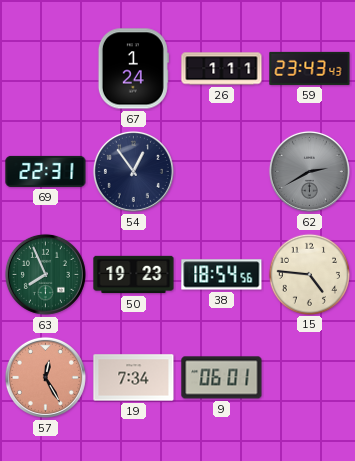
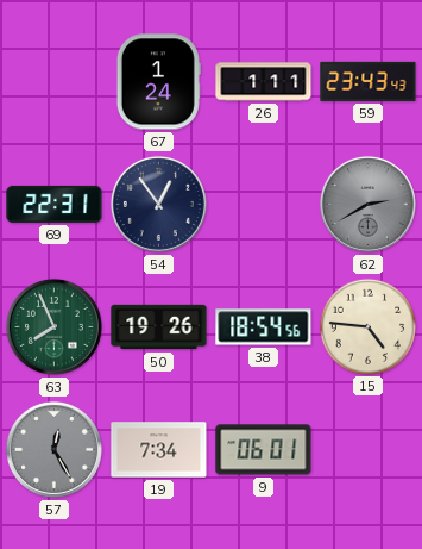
50: 19:23 -> 19:26
57 dial: salmon -> grey
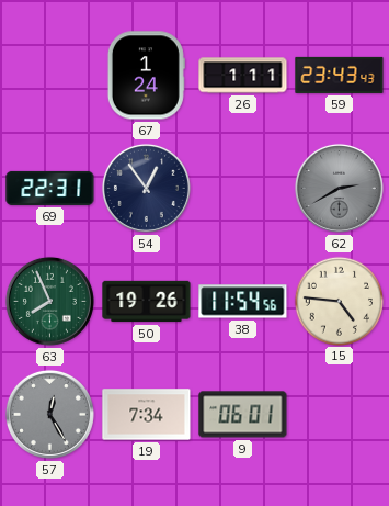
38: 18:54 -> 11:54
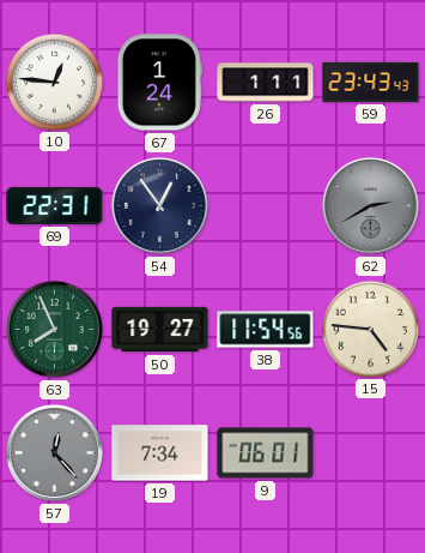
10: none -> 12:46
50: 19:26 -> 19:27
57: 12:25 -> 12:23
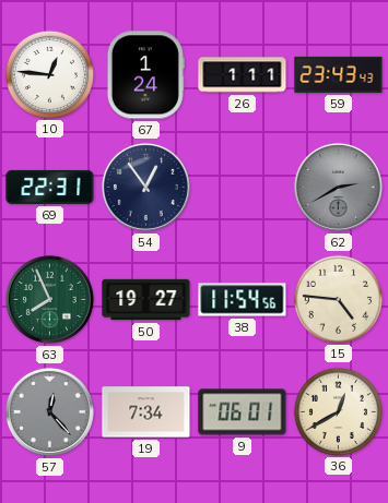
36: none -> 12:40
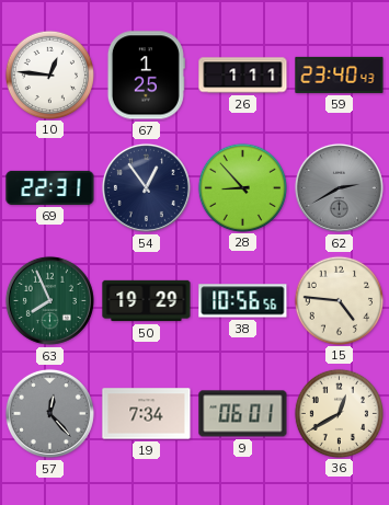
67: 1:24 -> 1:25
59: 23:43 -> 23:40
28: none -> 8:53
50: 19:27 -> 19:29
38: 11:54 -> 10:56
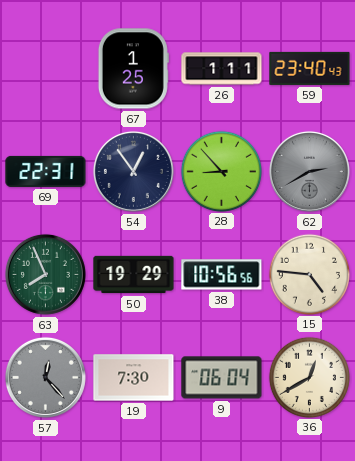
10: 12:46 -> none
19: 7:34 -> 7:30
9: 06:01 -> 06:04
